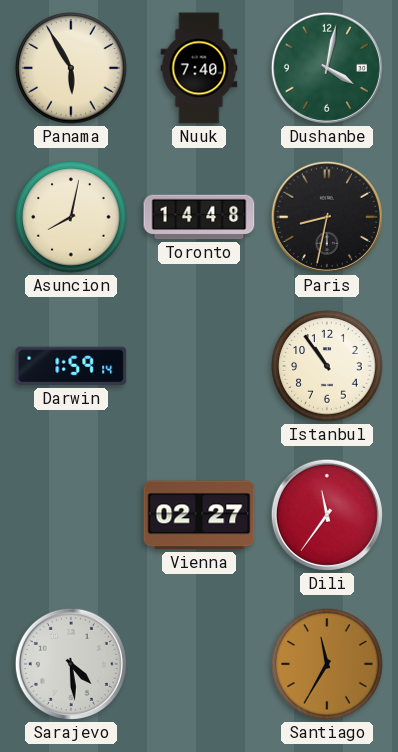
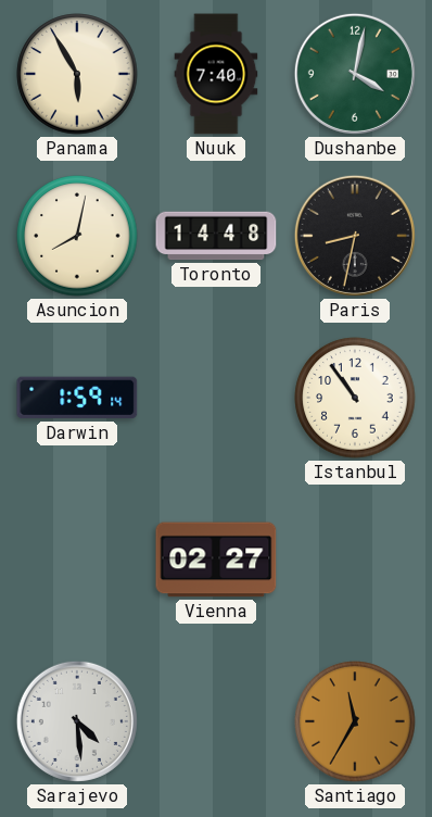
Dili: 11:36 -> none
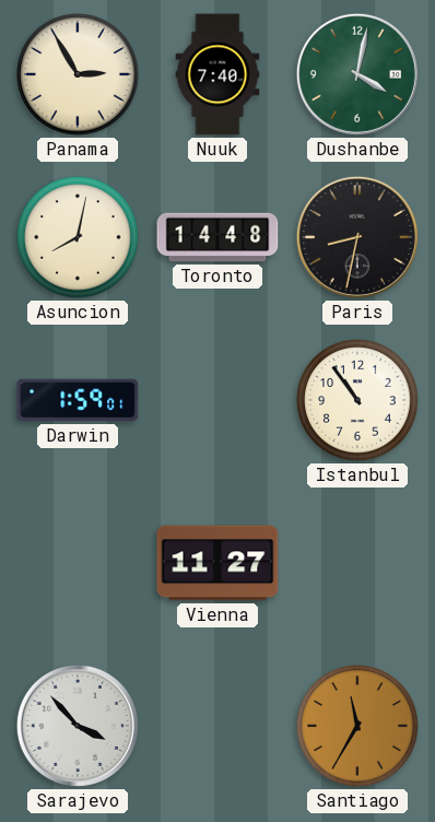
Panama: 5:55 -> 2:55
Darwin: 1:59:14 -> 1:59:01
Vienna: 02:27 -> 11:27
Sarajevo: 4:29 -> 3:53
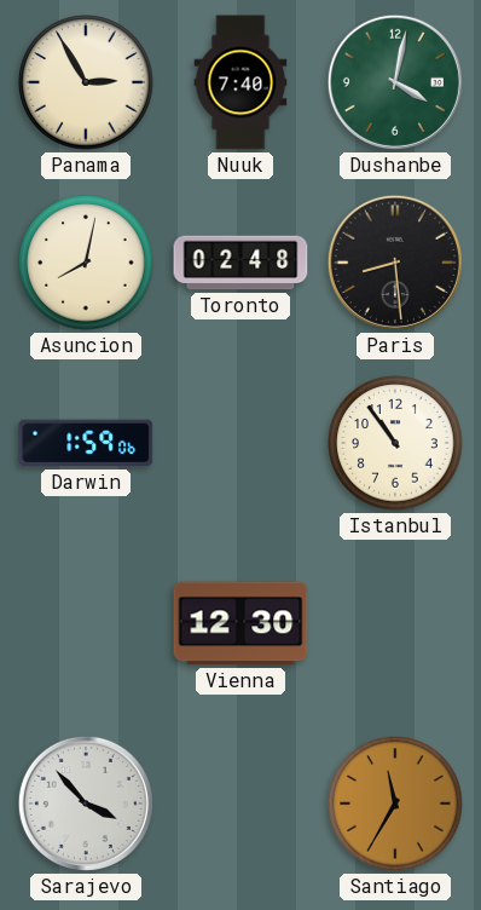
Toronto: 14:48 -> 02:48
Paris: 8:32 -> 8:29
Darwin: 1:59:01 -> 1:59:06
Vienna: 11:27 -> 12:30
